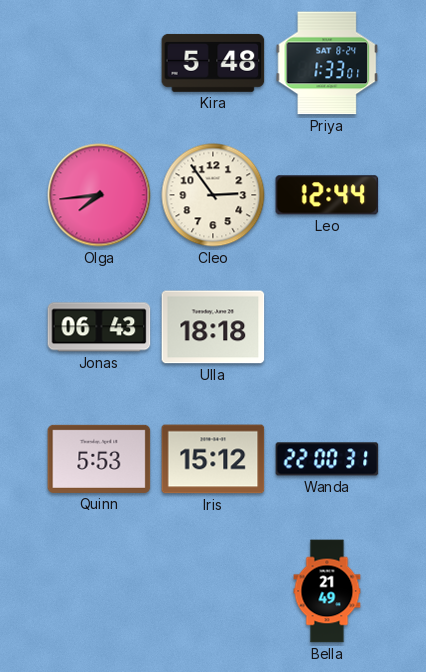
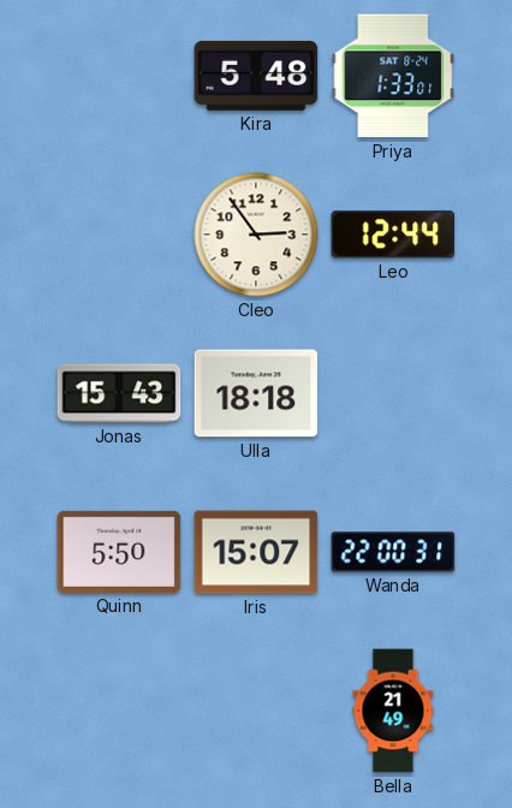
Olga: 7:44 -> none
Jonas: 06:43 -> 15:43
Quinn: 5:53 -> 5:50
Iris: 15:12 -> 15:07
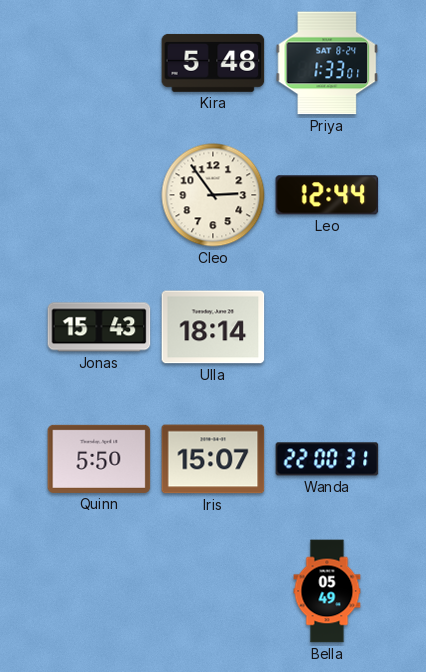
Ulla: 18:18 -> 18:14
Bella: 21:49 -> 05:49
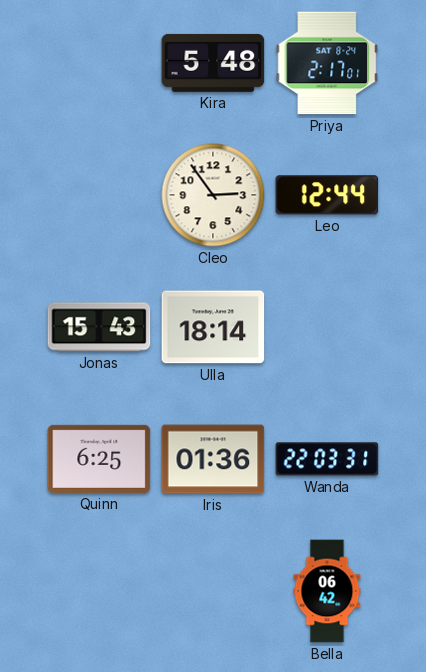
Priya: 1:33 -> 2:17
Quinn: 5:50 -> 6:25
Iris: 15:07 -> 01:36
Wanda: 22:00 -> 22:03
Bella: 05:49 -> 06:42
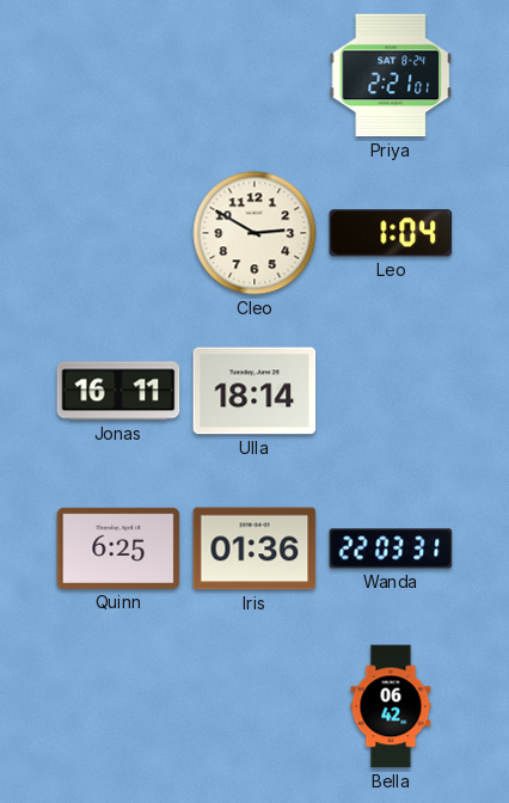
Kira: 5:48 -> none
Priya: 2:17 -> 2:21
Cleo: 2:54 -> 2:50
Leo: 12:44 -> 1:04
Jonas: 15:43 -> 16:11
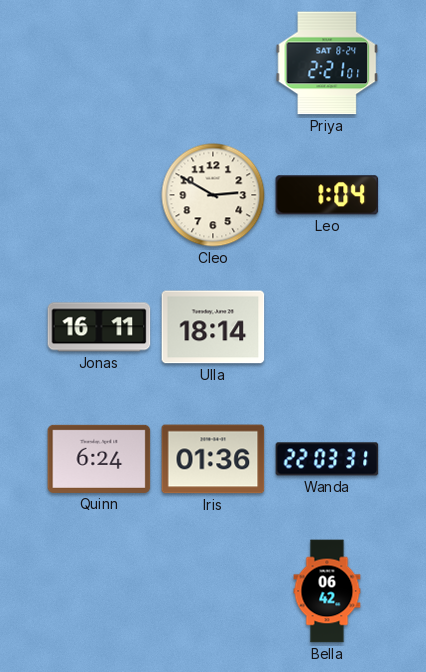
Quinn: 6:25 -> 6:24
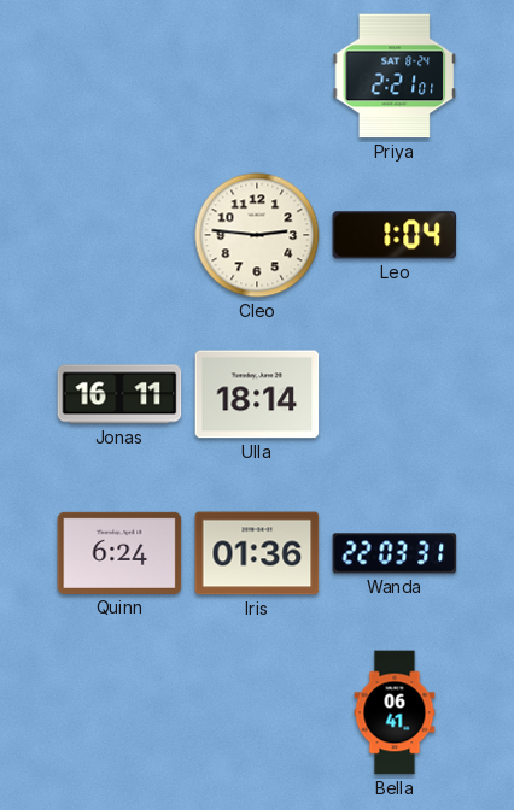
Cleo: 2:50 -> 2:46
Bella: 06:42 -> 06:41
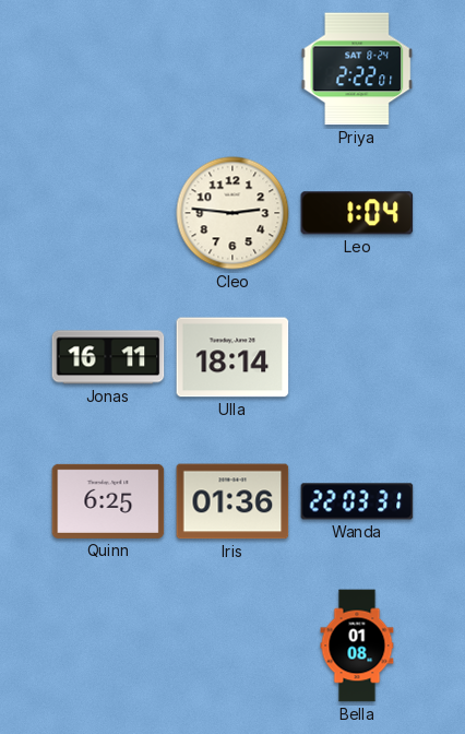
Priya: 2:21 -> 2:22
Quinn: 6:24 -> 6:25
Bella: 06:41 -> 01:08
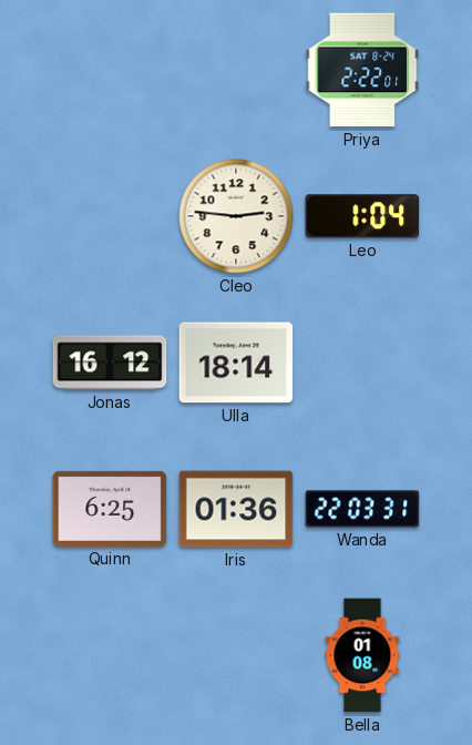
Jonas: 16:11 -> 16:12
